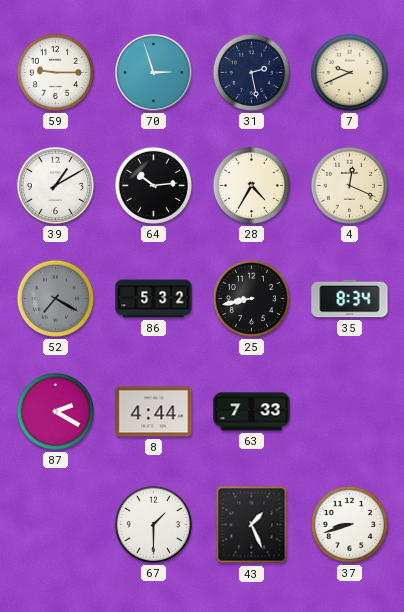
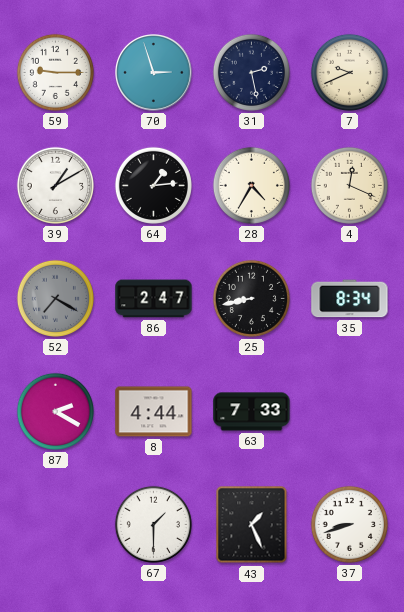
64: 10:14 -> 1:14
86: 5:32 -> 2:47
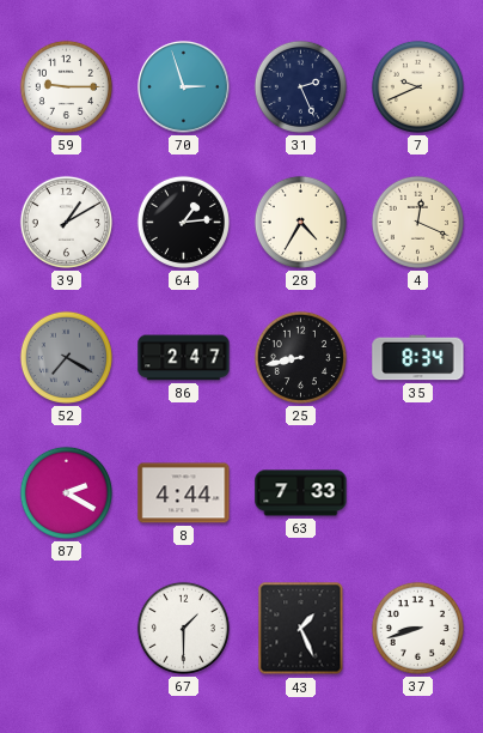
31: 2:28 -> 2:26
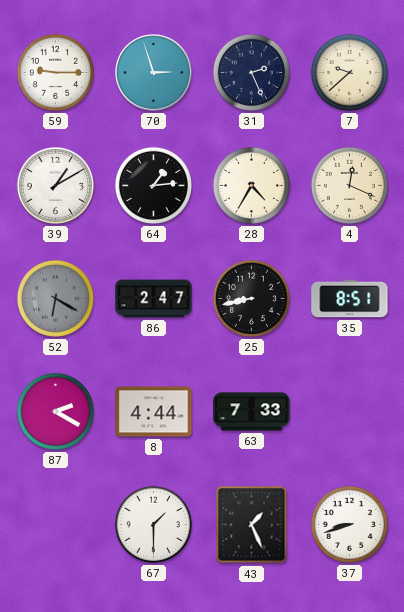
7: 9:41 -> 9:38
52: 7:20 -> 6:20
35: 8:34 -> 8:51
